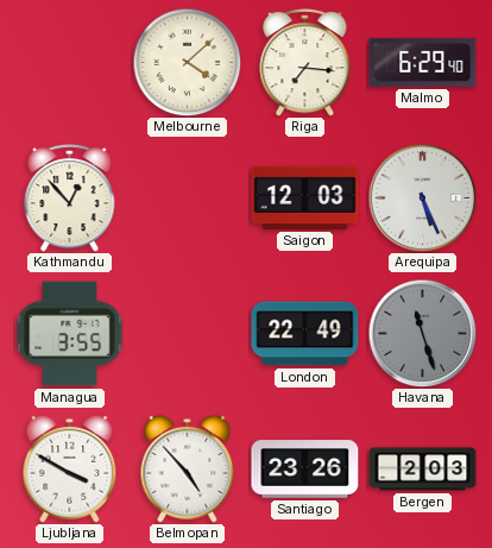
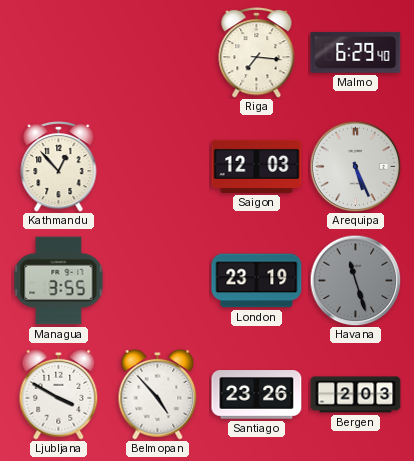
Melbourne: 4:08 -> none
London: 22:49 -> 23:19
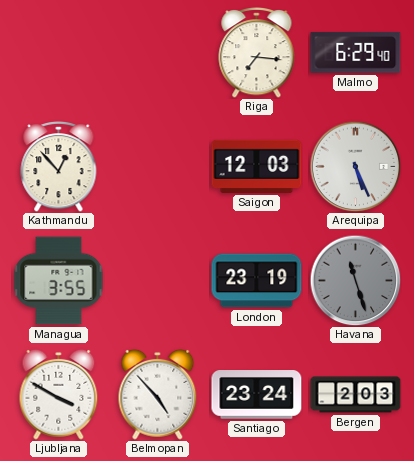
Santiago: 23:26 -> 23:24
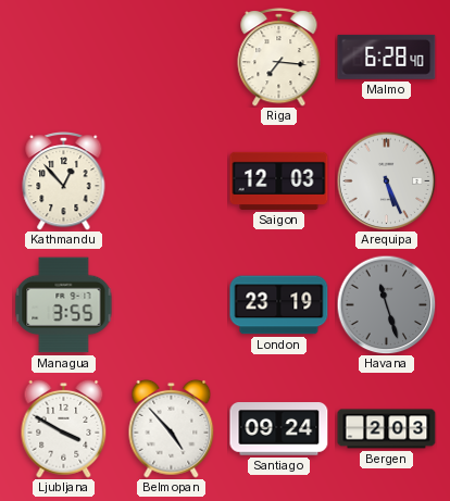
Malmo: 6:29 -> 6:28
Santiago: 23:24 -> 09:24
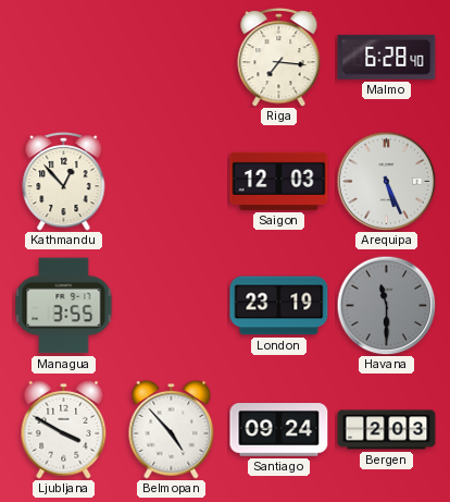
Havana: 11:27 -> 11:30
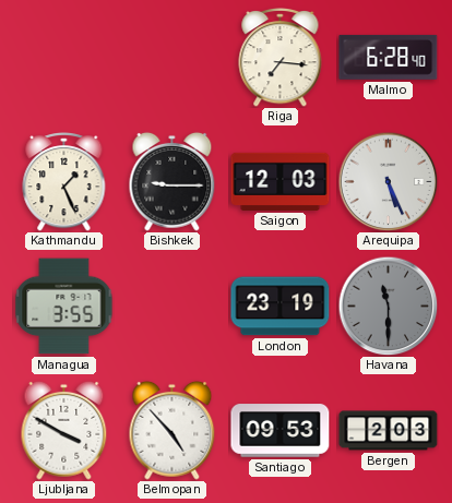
Kathmandu: 12:53 -> 1:26
Bishkek: none -> 9:15
Santiago: 09:24 -> 09:53
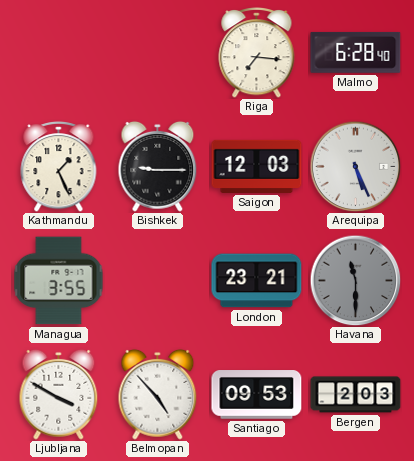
London: 23:19 -> 23:21
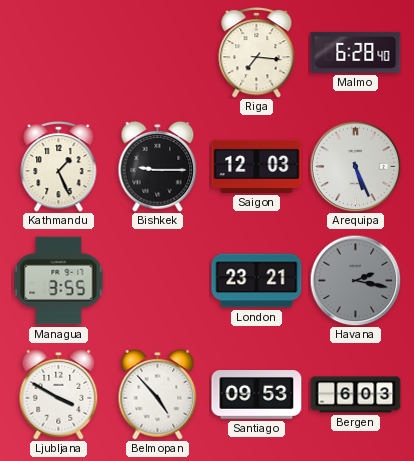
Havana: 11:30 -> 2:17
Bergen: 2:03 -> 6:03
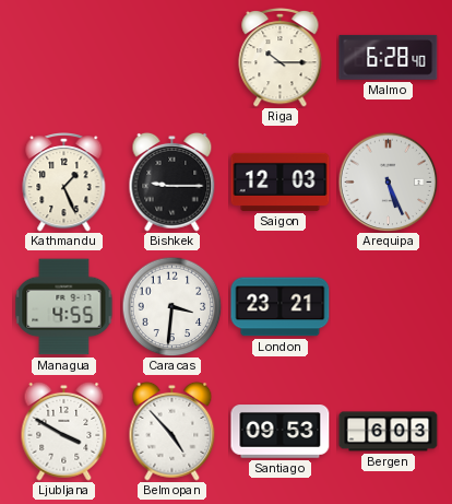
Riga: 7:16 -> 10:15
Managua: 3:55 -> 4:55
Caracas: none -> 3:31
Havana: 2:17 -> none
